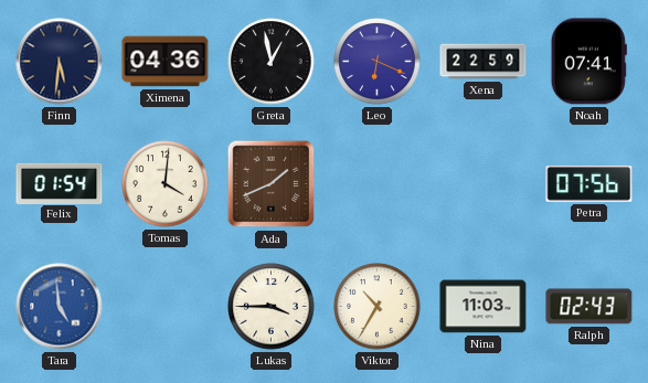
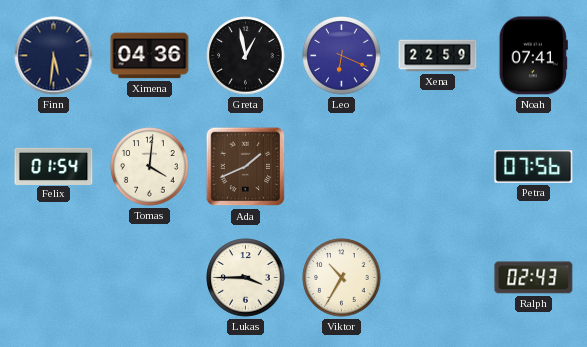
Tara: 4:59 -> none
Nina: 11:03 -> none
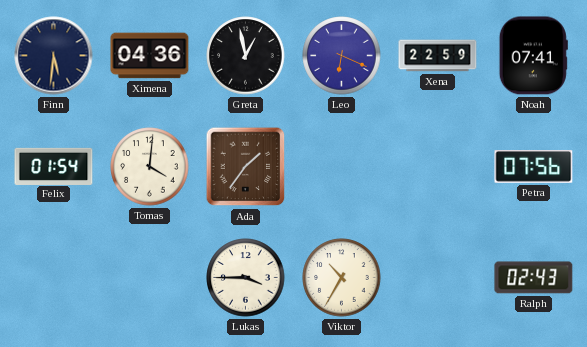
Ada: 1:41 -> 1:36
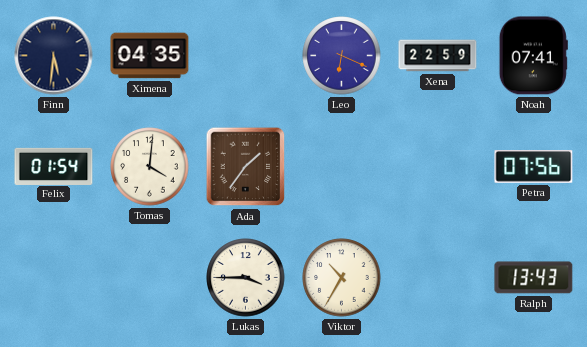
Ximena: 04:36 -> 04:35
Greta: 12:58 -> none
Ralph: 02:43 -> 13:43
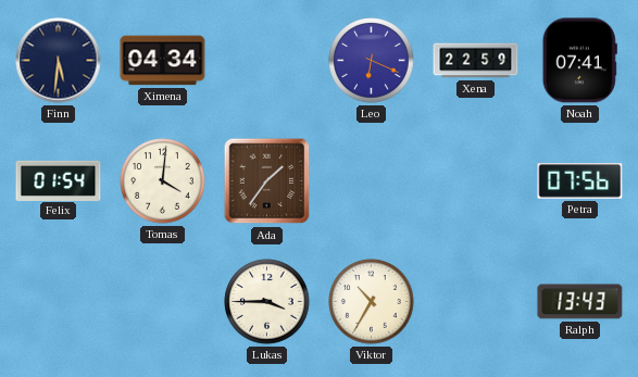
Ximena: 04:35 -> 04:34
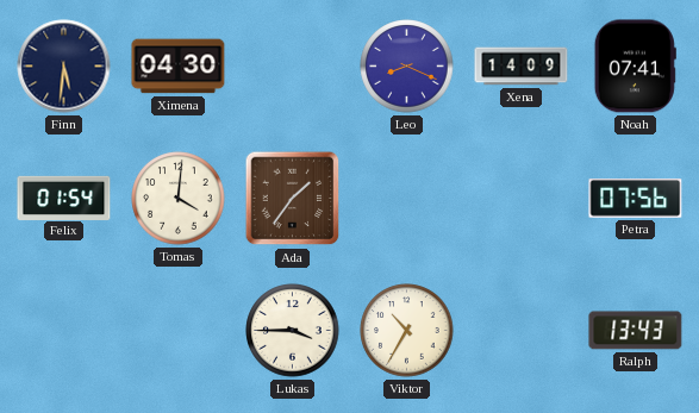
Ximena: 04:34 -> 04:30
Leo: 6:19 -> 8:19
Xena: 22:59 -> 14:09
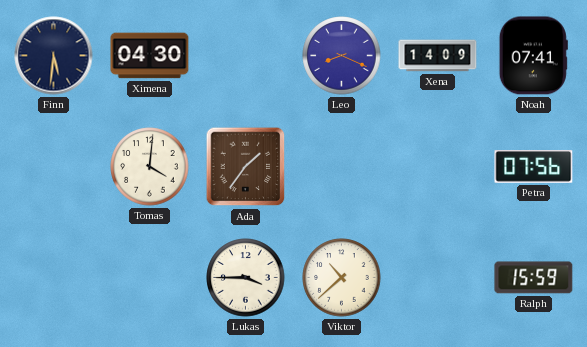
Felix: 01:54 -> none
Viktor: 10:35 -> 10:38
Ralph: 13:43 -> 15:59
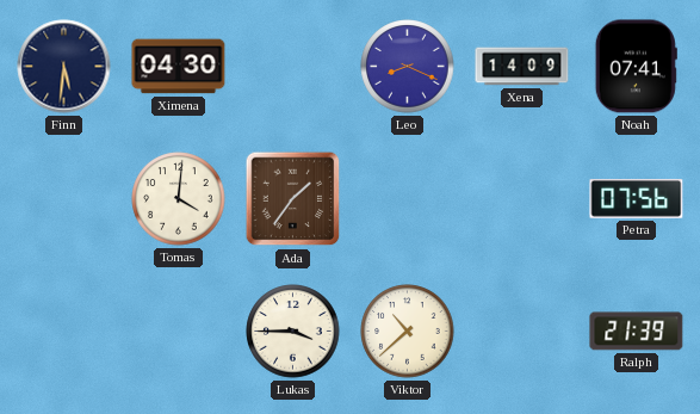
Ralph: 15:59 -> 21:39
